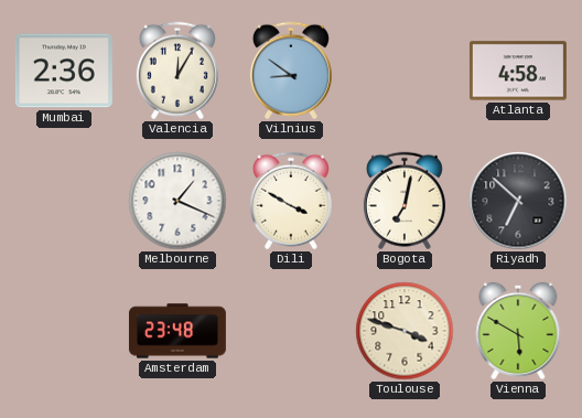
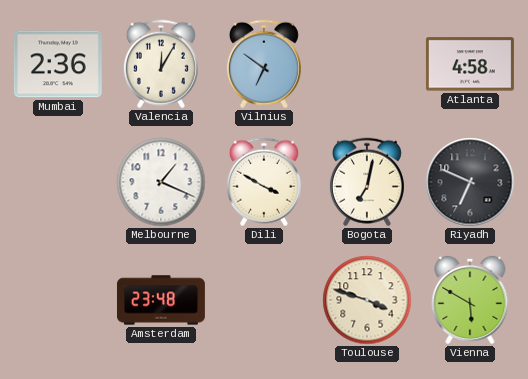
Vilnius: 8:51 -> 6:51
Riyadh: 6:52 -> 6:49
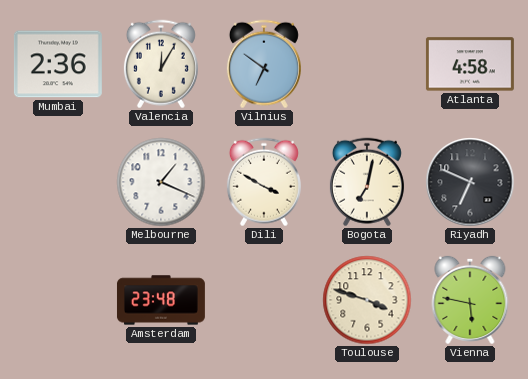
Vienna: 5:50 -> 5:47
